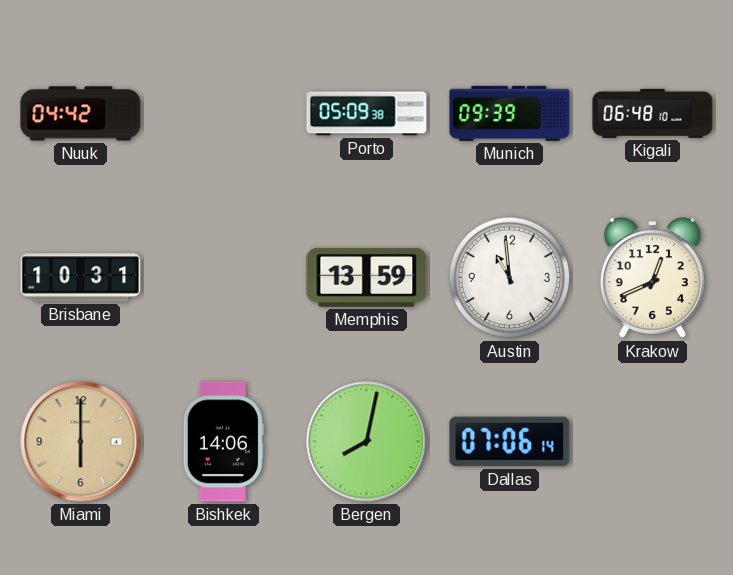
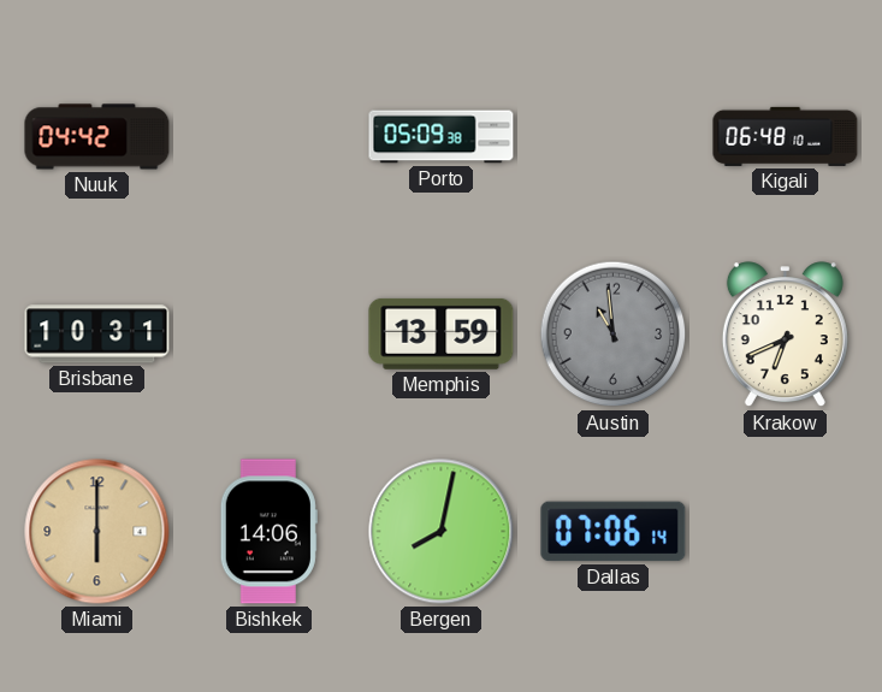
Munich: 09:39 -> none
Austin dial: white -> grey
Krakow: 12:41 -> 6:41
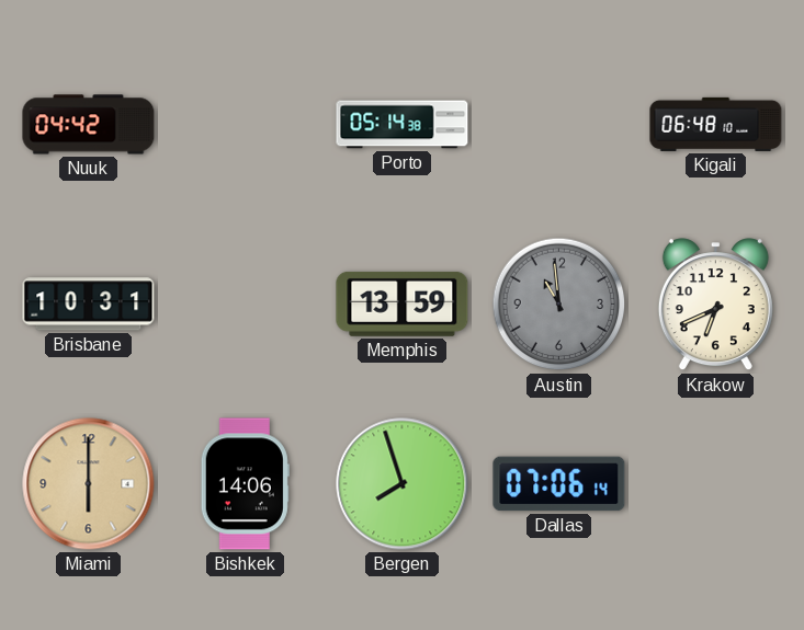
Porto: 05:09 -> 05:14
Bergen: 8:02 -> 7:57
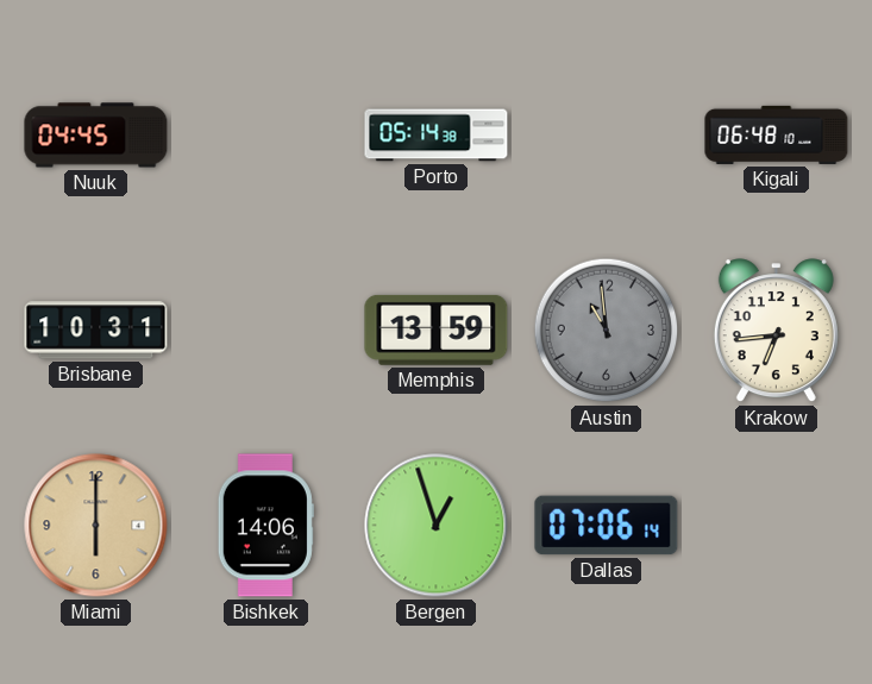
Nuuk: 04:42 -> 04:45
Krakow: 6:41 -> 6:44
Bergen: 7:57 -> 12:57
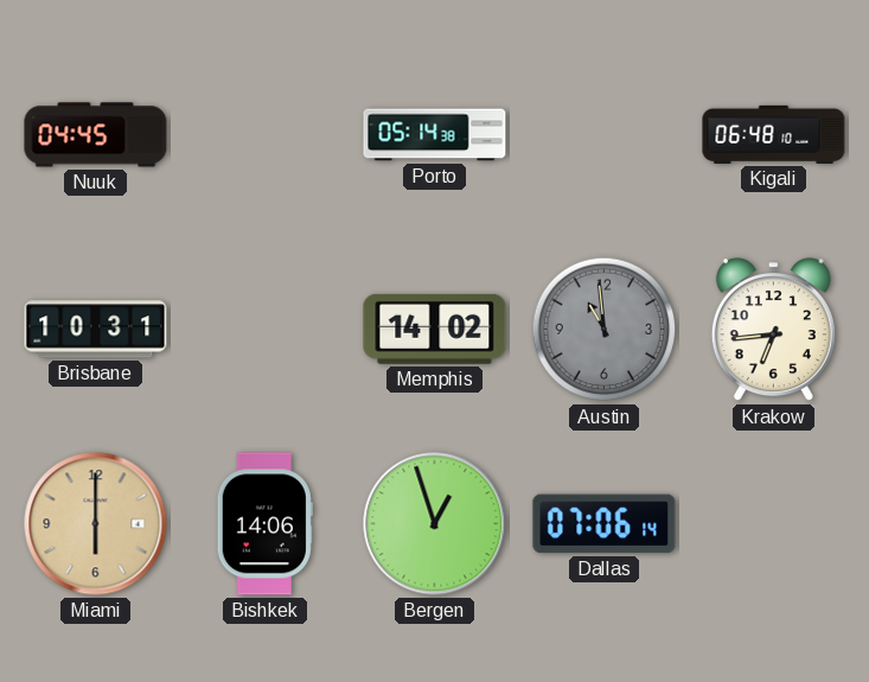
Memphis: 13:59 -> 14:02
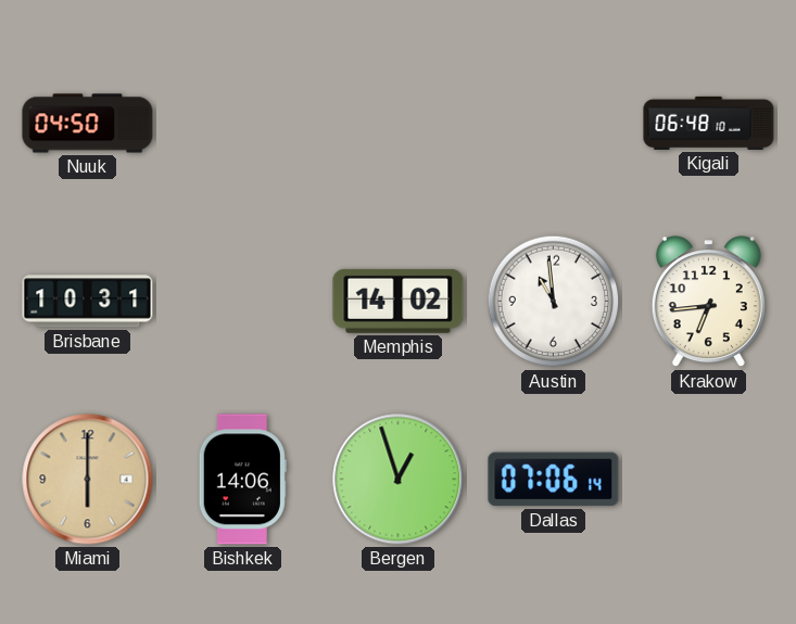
Nuuk: 04:45 -> 04:50
Porto: 05:14 -> none
Austin dial: grey -> white
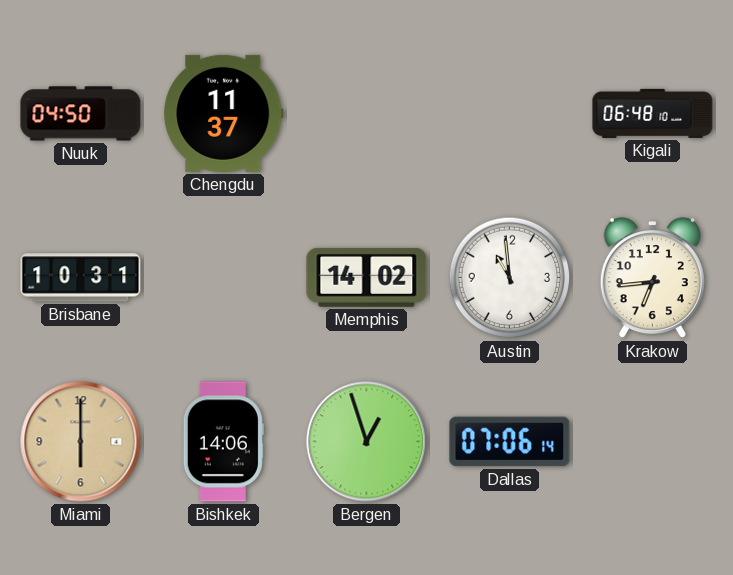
Chengdu: none -> 11:37
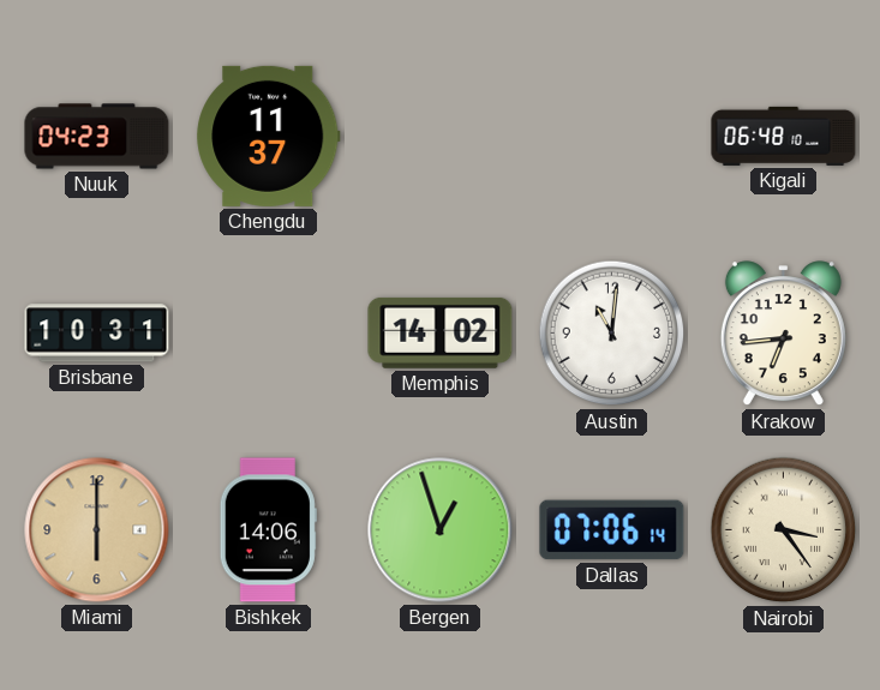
Nuuk: 04:50 -> 04:23
Austin: 10:59 -> 11:01
Nairobi: none -> 3:24
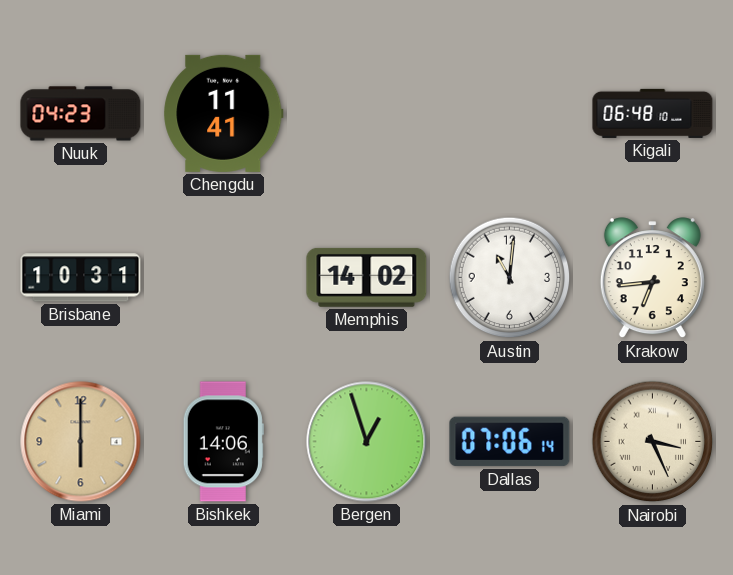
Chengdu: 11:37 -> 11:41
Nairobi: 3:24 -> 3:26
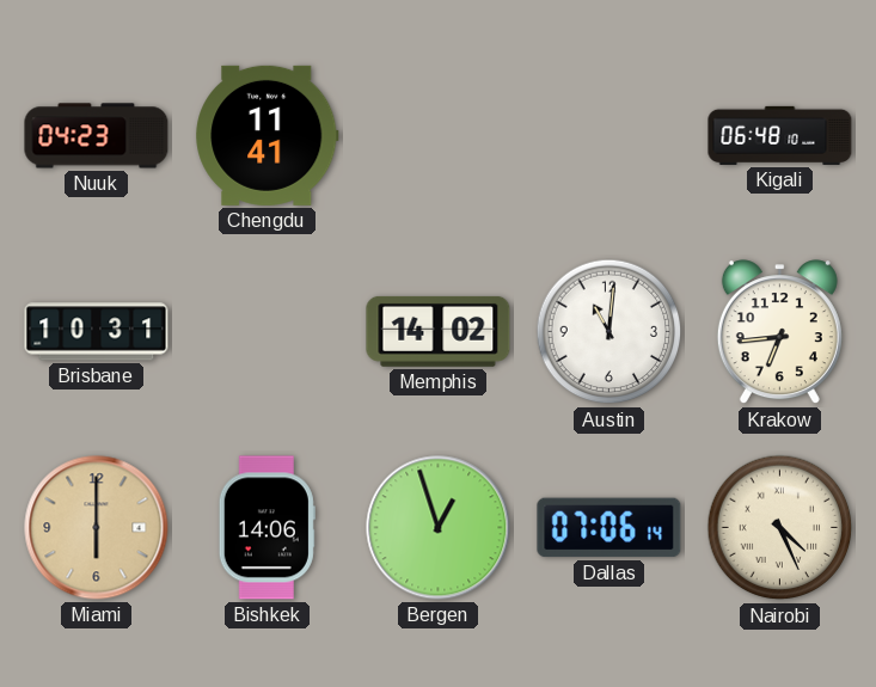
Nairobi: 3:26 -> 4:26
